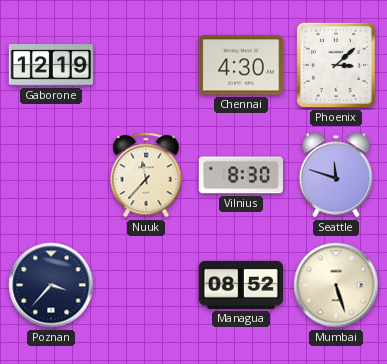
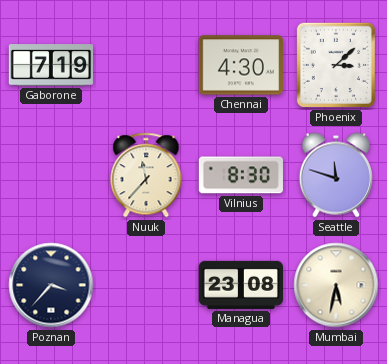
Gaborone: 12:19 -> 7:19
Managua: 08:52 -> 23:08
Mumbai: 5:27 -> 5:32
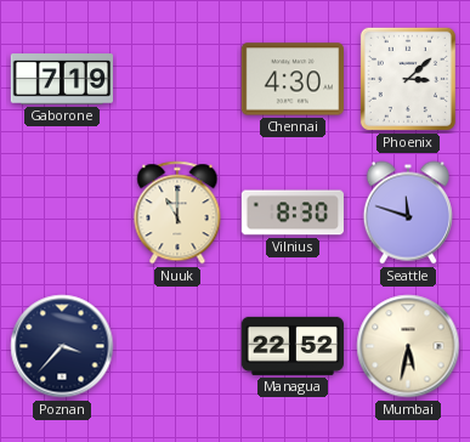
Nuuk: 11:37 -> 11:00
Managua: 23:08 -> 22:52
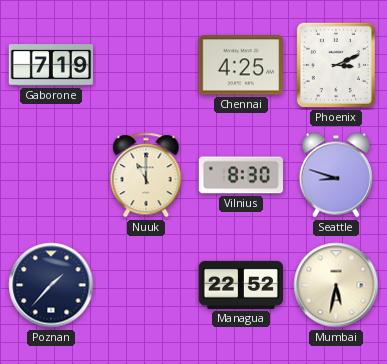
Chennai: 4:30 -> 4:25
Phoenix: 3:08 -> 3:11
Seattle: 11:48 -> 8:48
Poznan: 3:37 -> 1:37
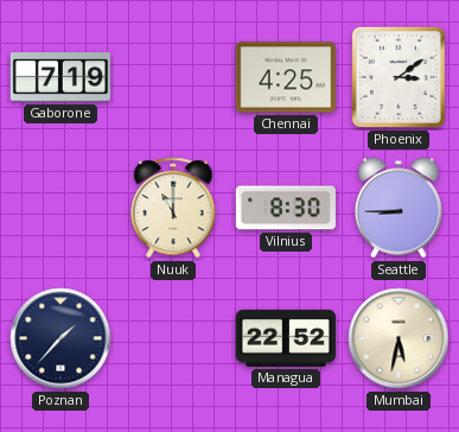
Phoenix: 3:11 -> 3:09
Seattle: 8:48 -> 8:45
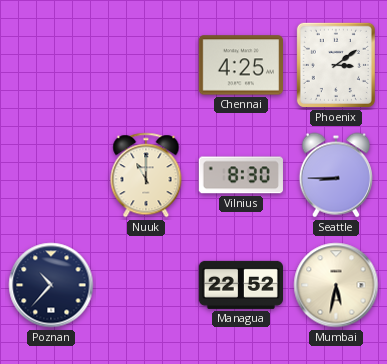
Gaborone: 7:19 -> none
Poznan: 1:37 -> 10:37
